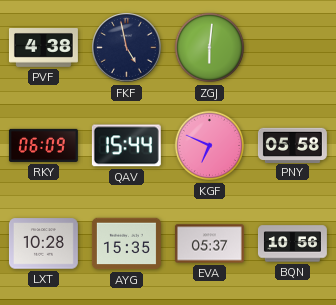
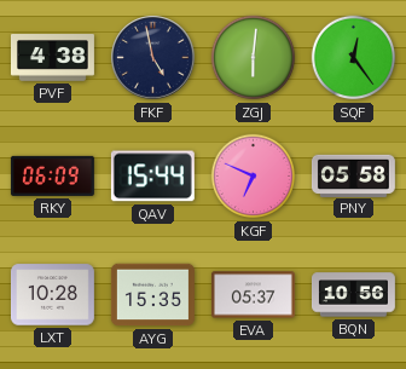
SQF: none -> 12:24
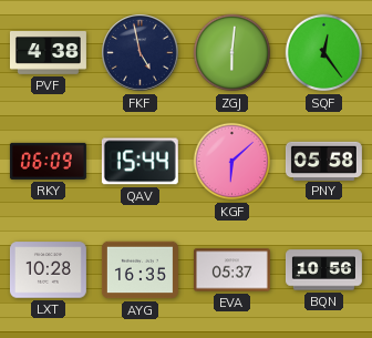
KGF: 6:49 -> 6:08
AYG: 15:35 -> 16:35
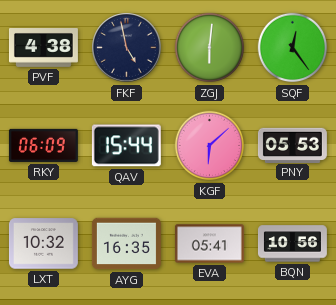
PNY: 05:58 -> 05:53
LXT: 10:28 -> 10:32
EVA: 05:37 -> 05:41
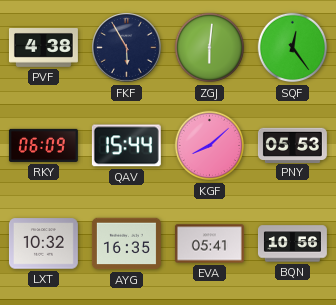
FKF: 4:58 -> 5:55
KGF: 6:08 -> 8:08
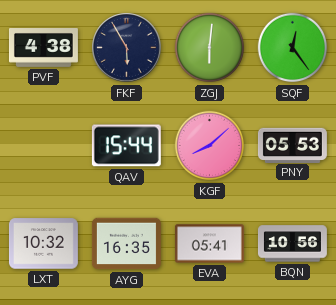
RKY: 06:09 -> none
